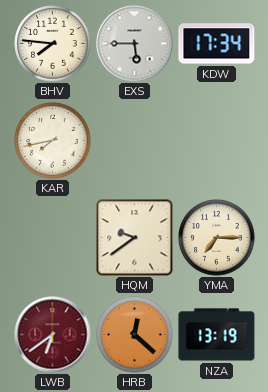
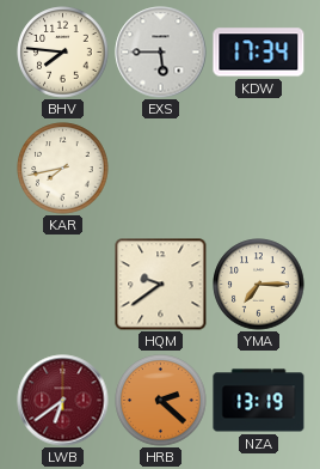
HRB: 12:22 -> 2:22
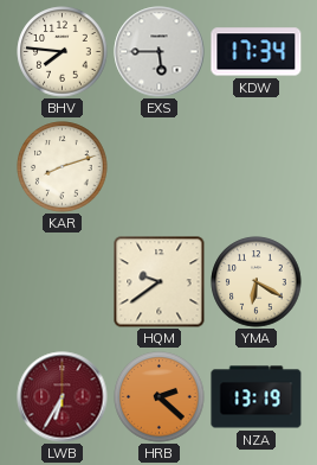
KAR: 7:43 -> 8:12
YMA: 7:15 -> 6:20
LWB: 6:39 -> 6:35
